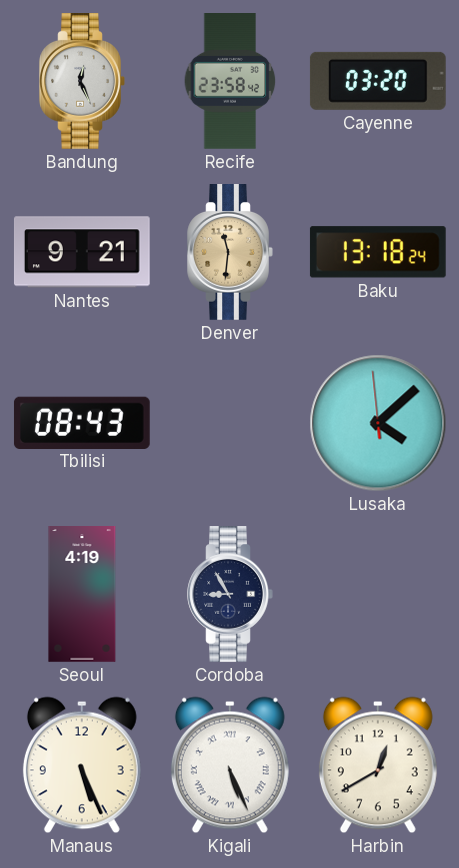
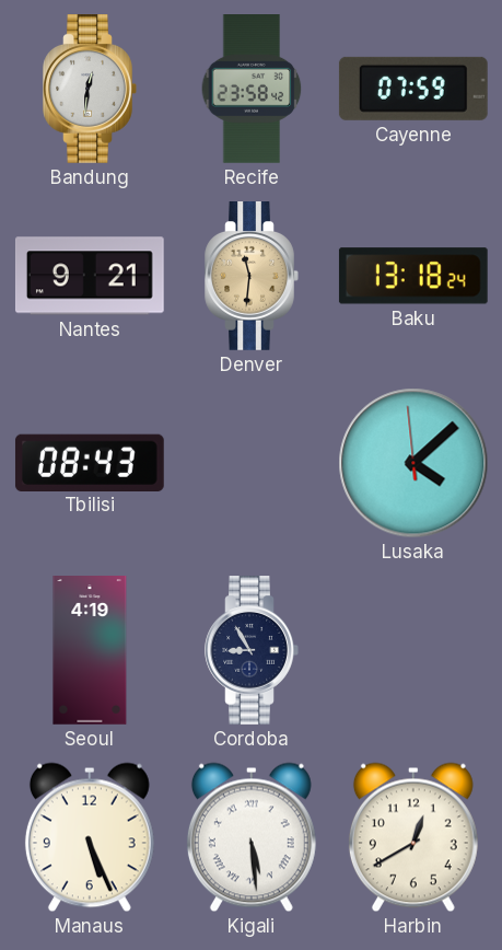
Bandung: 12:26 -> 12:31
Cayenne: 03:20 -> 07:59
Kigali: 5:26 -> 5:29
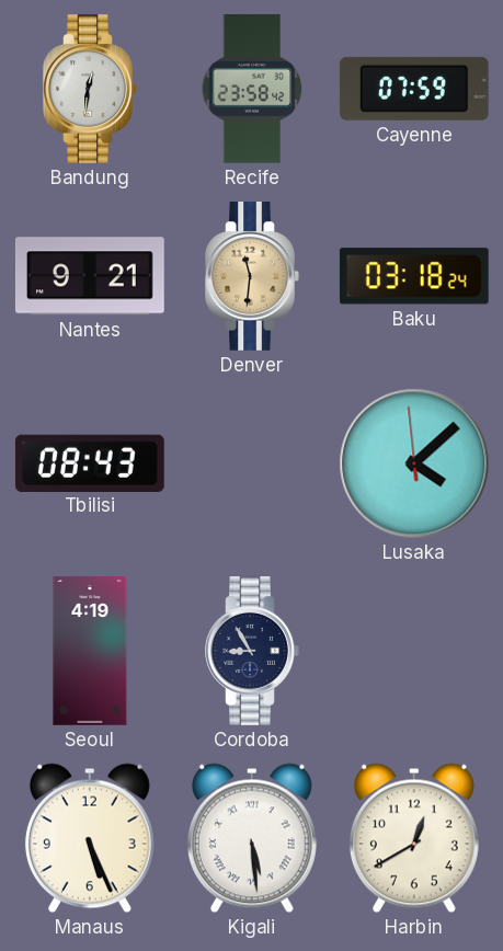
Baku: 13:18 -> 03:18
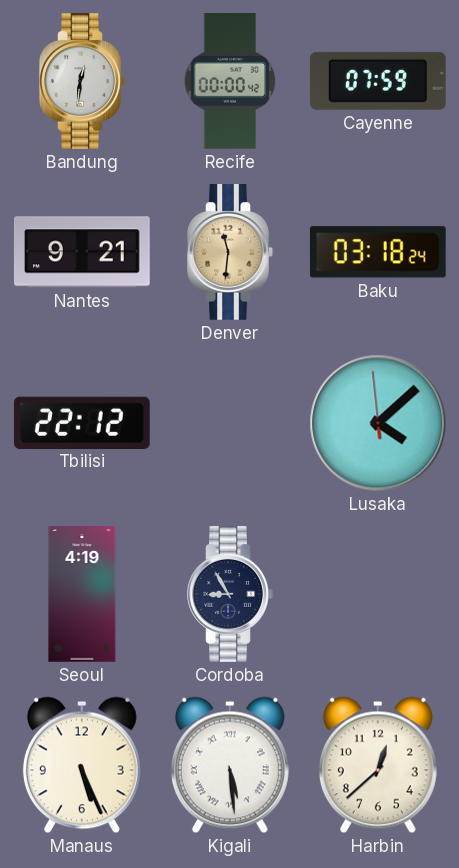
Recife: 23:58 -> 00:00
Tbilisi: 08:43 -> 22:12
Harbin: 12:40 -> 12:38
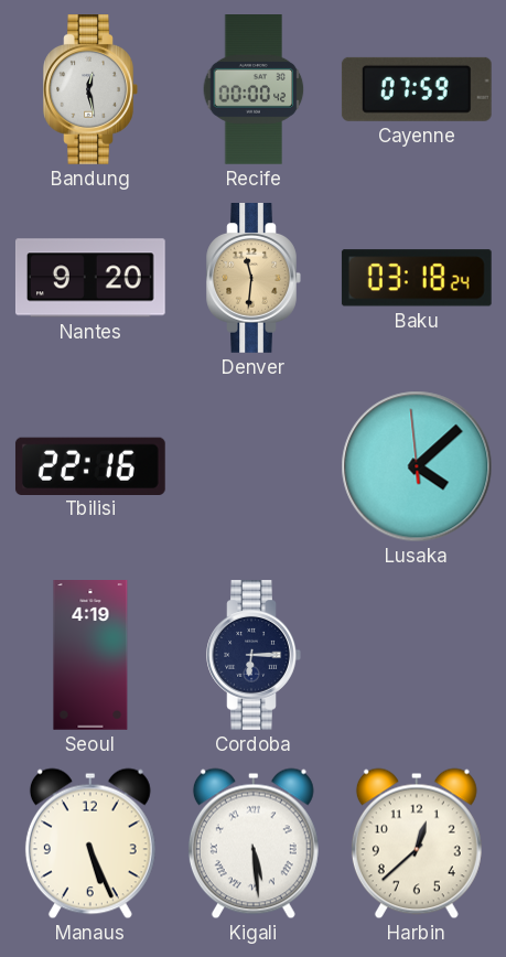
Bandung: 12:31 -> 12:28
Nantes: 9:21 -> 9:20
Tbilisi: 22:12 -> 22:16
Cordoba: 8:55 -> 6:15
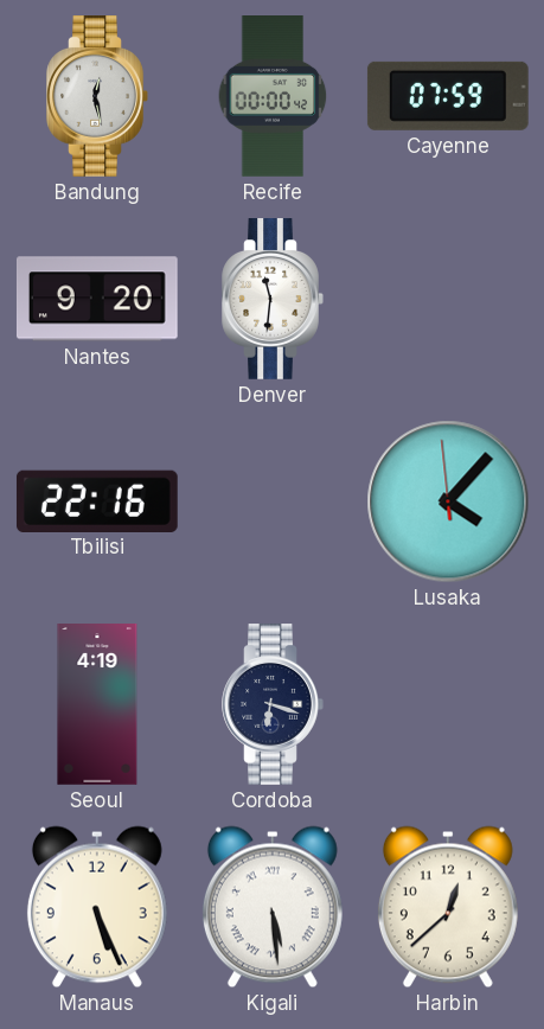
Denver dial: champagne -> white
Baku: 03:18 -> none
Lusaka: 4:07 -> 4:06
Cordoba: 6:15 -> 6:18
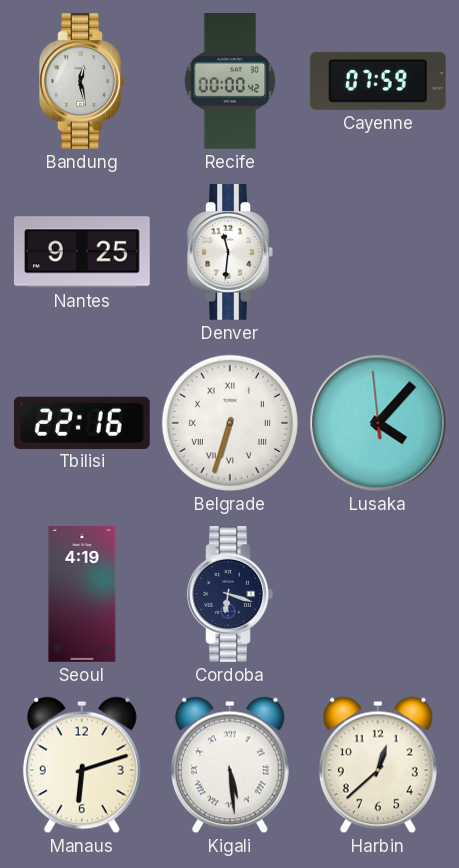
Nantes: 9:20 -> 9:25
Belgrade: none -> 6:33
Manaus: 5:26 -> 6:12
